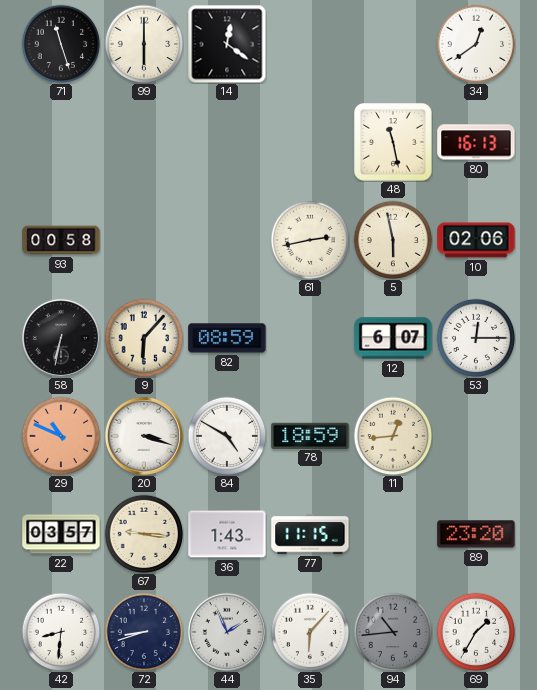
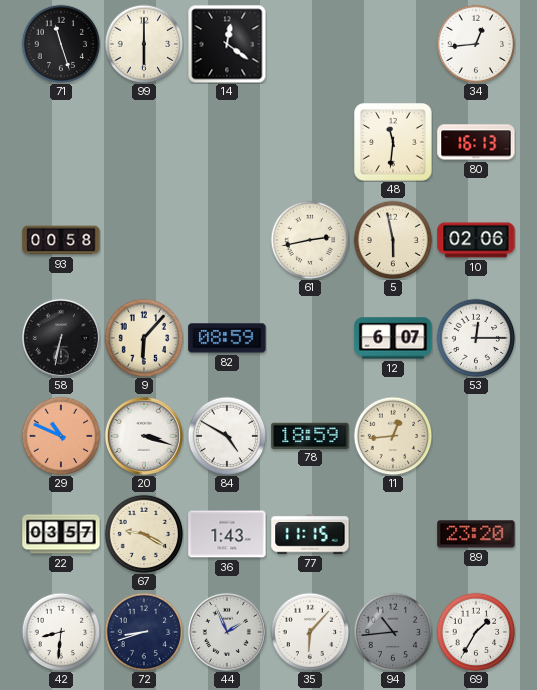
34: 12:39 -> 12:44
48: 11:28 -> 11:31
67: 9:16 -> 9:20
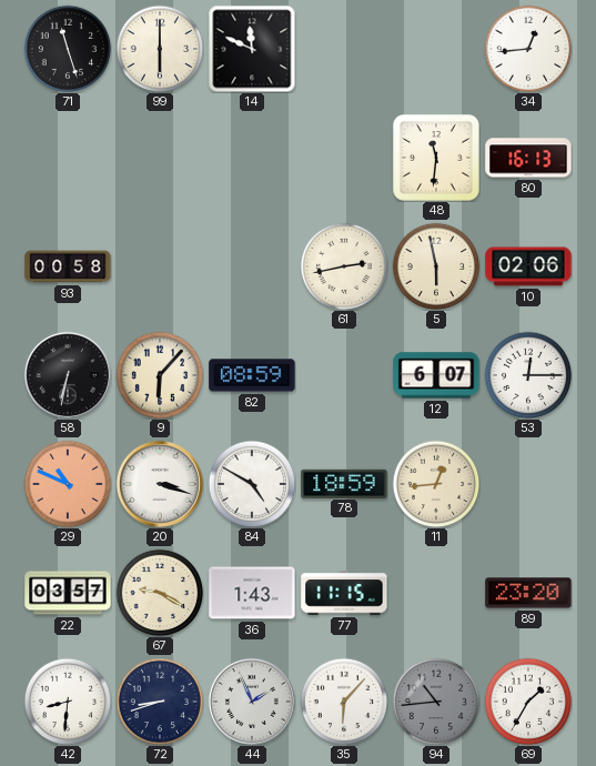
14: 12:21 -> 11:49
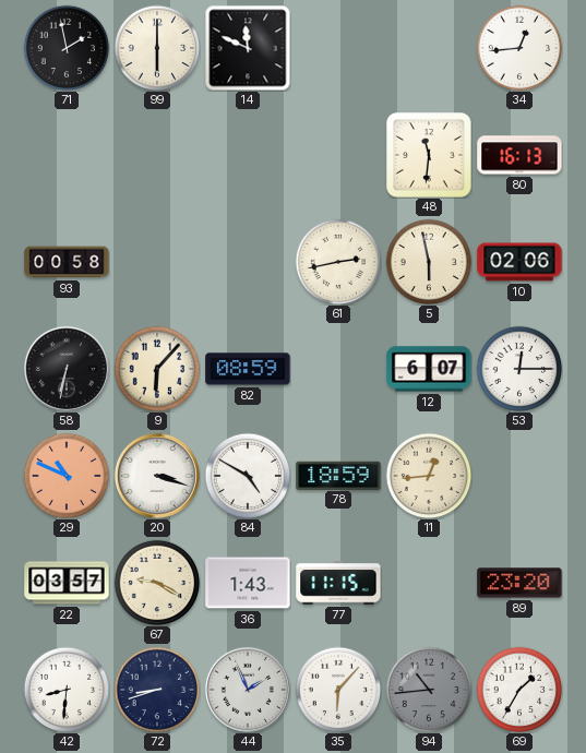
71: 11:27 -> 1:58
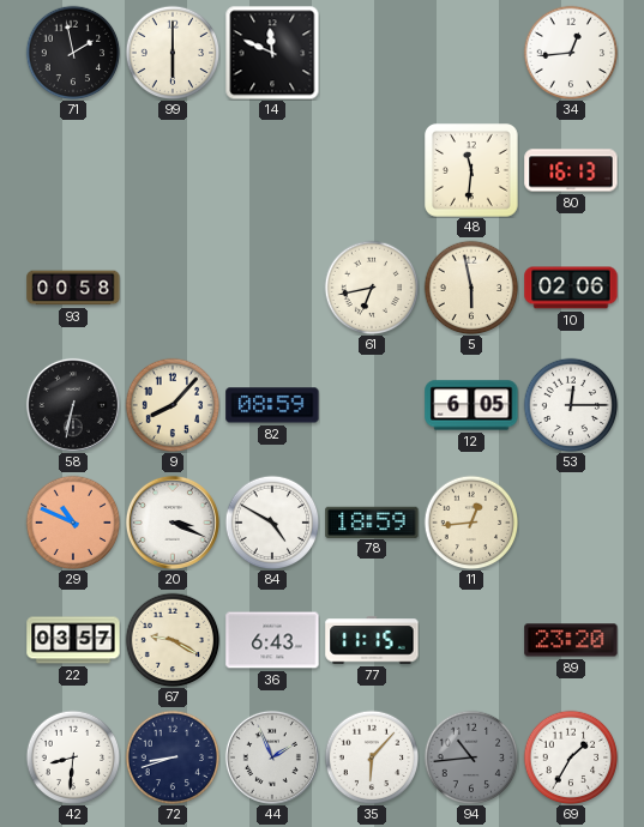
61: 2:43 -> 6:43
9: 6:07 -> 8:07
12: 6:07 -> 6:05
20: 3:18 -> 3:19
36: 1:43 -> 6:43
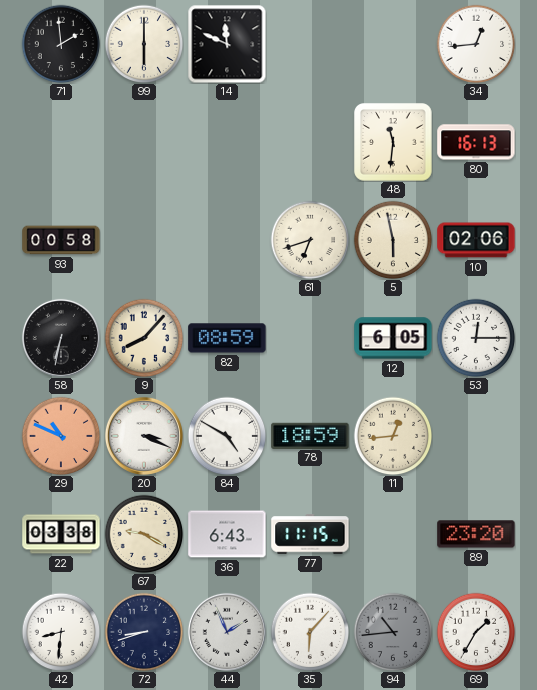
71: 1:58 -> 1:59
61: 6:43 -> 6:42
22: 03:57 -> 03:38
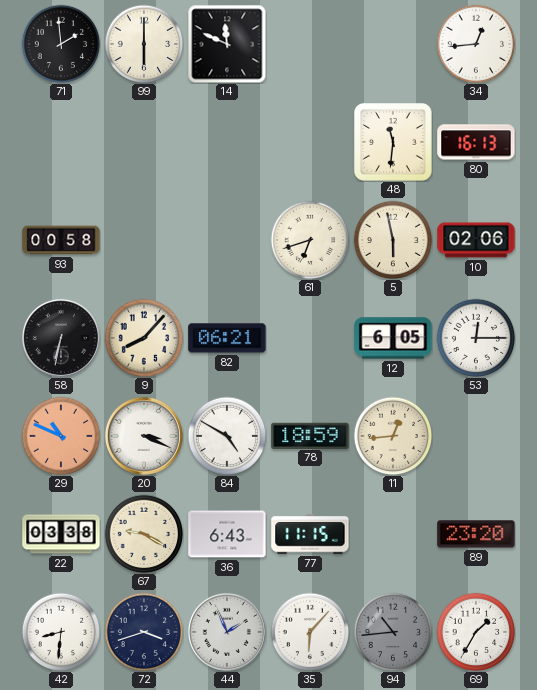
82: 08:59 -> 06:21
72: 8:42 -> 3:42
